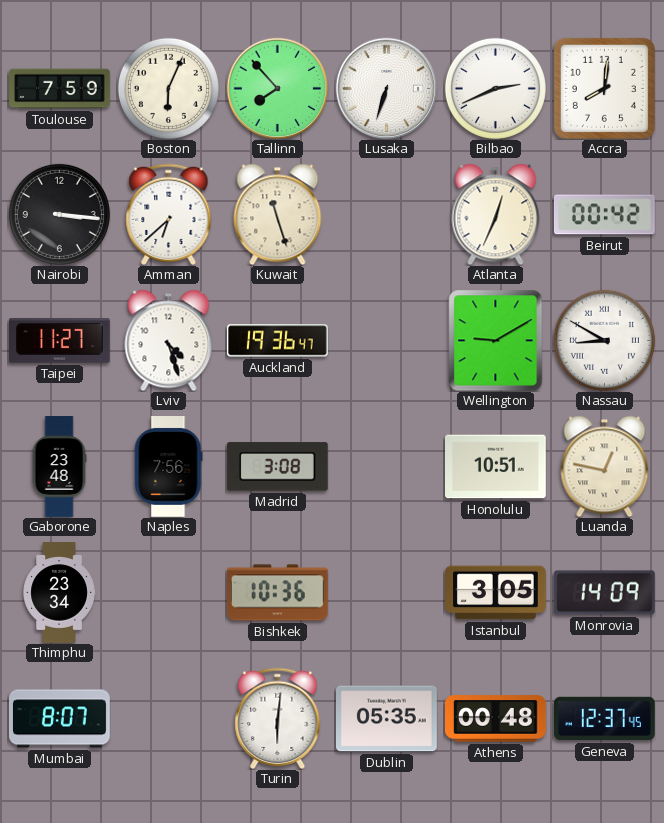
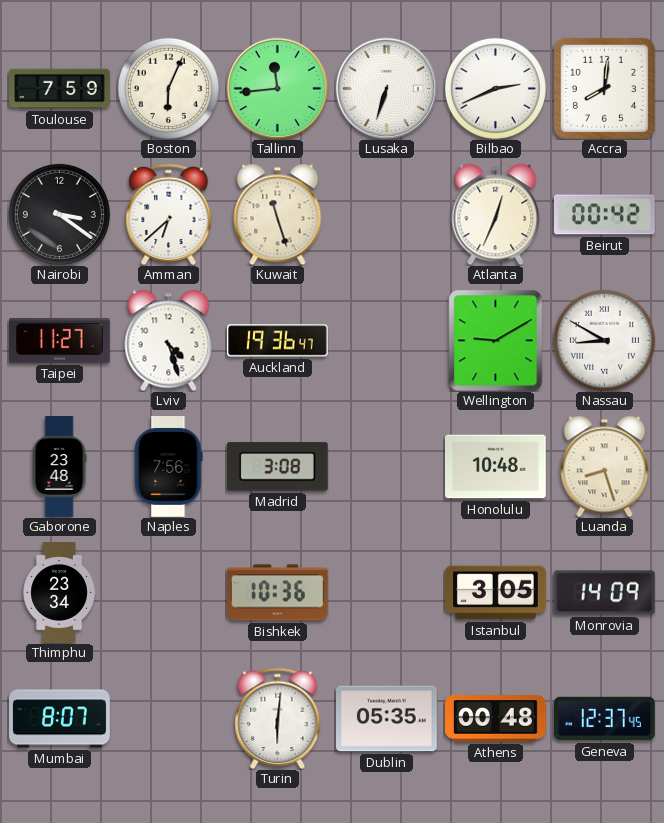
Tallinn: 7:53 -> 11:44
Nairobi: 3:16 -> 3:21
Honolulu: 10:51 -> 10:48
Luanda: 12:47 -> 8:27
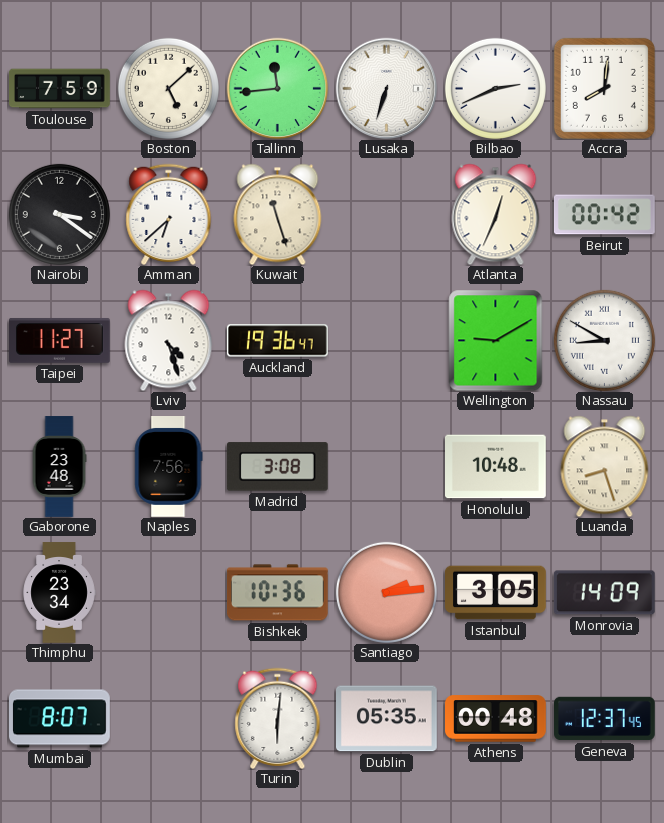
Boston: 6:04 -> 5:08
Santiago: none -> 2:14
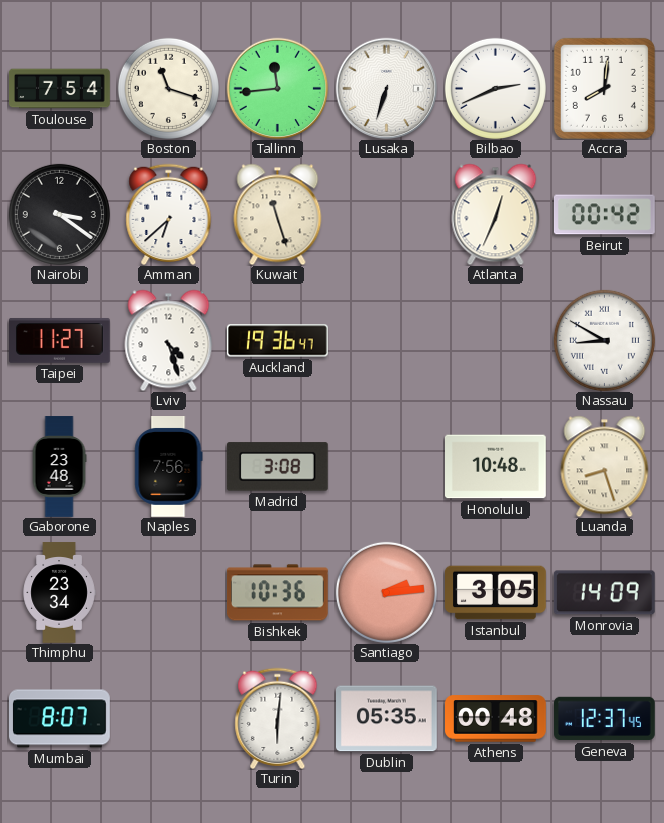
Toulouse: 7:59 -> 7:54
Boston: 5:08 -> 11:18
Wellington: 9:10 -> none
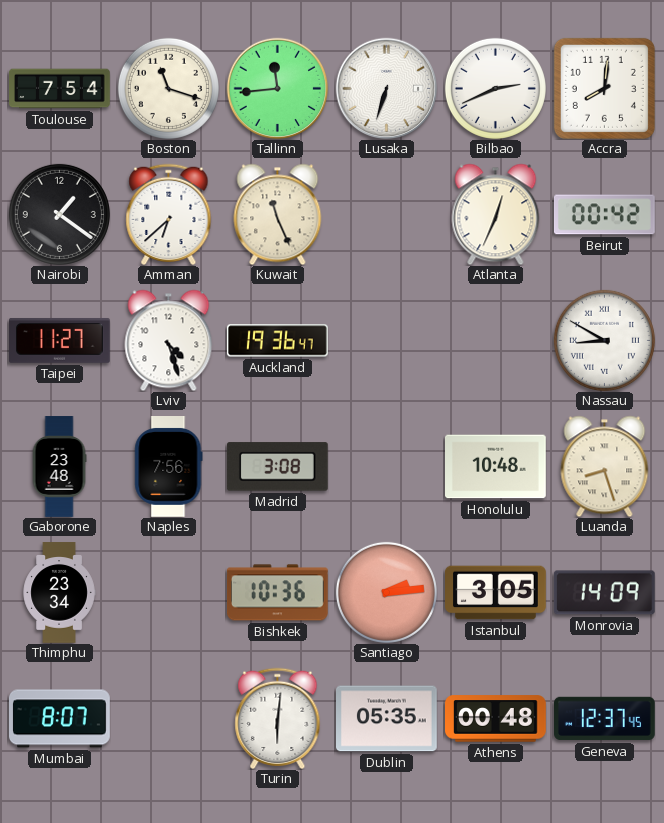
Nairobi: 3:21 -> 1:21
Kuwait: 11:27 -> 11:26
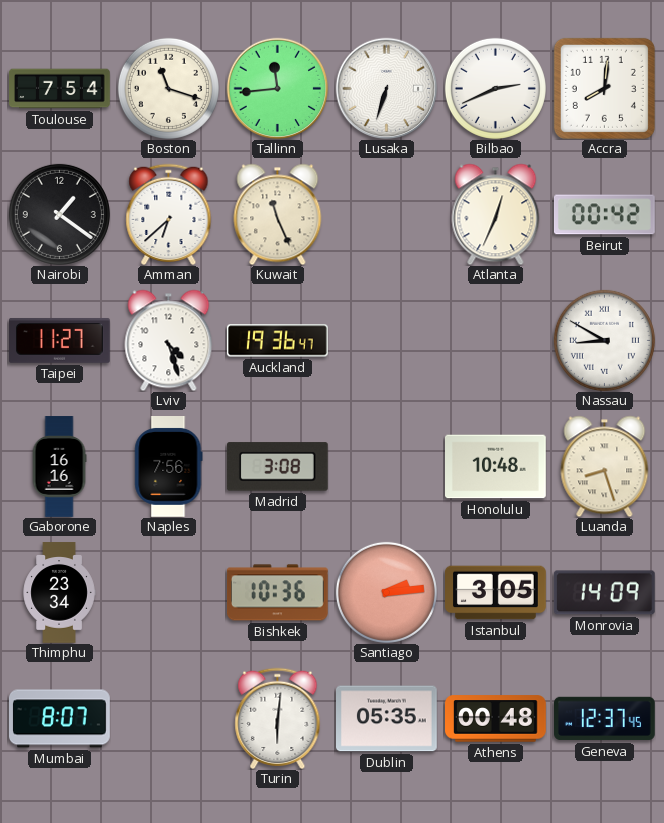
Gaborone: 23:48 -> 16:16
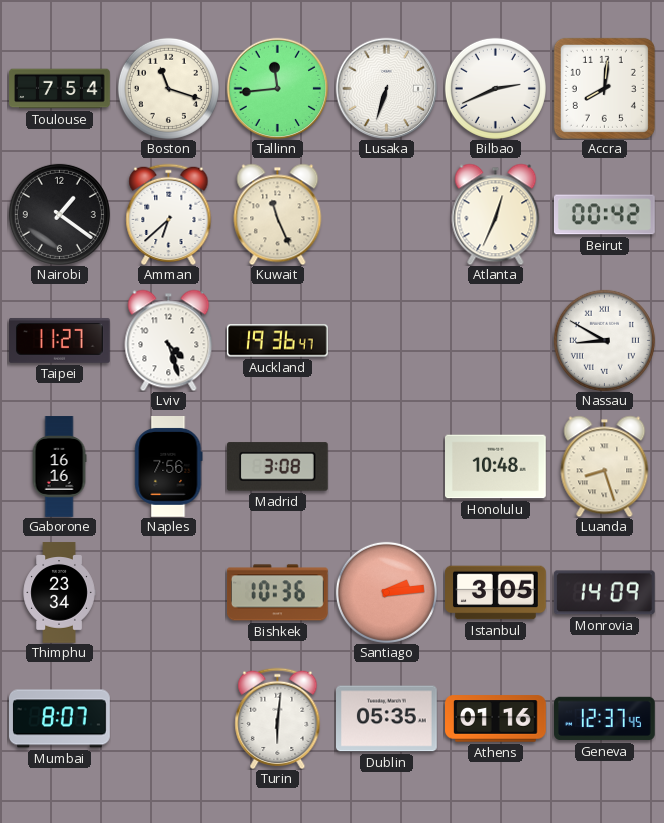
Athens: 00:48 -> 01:16
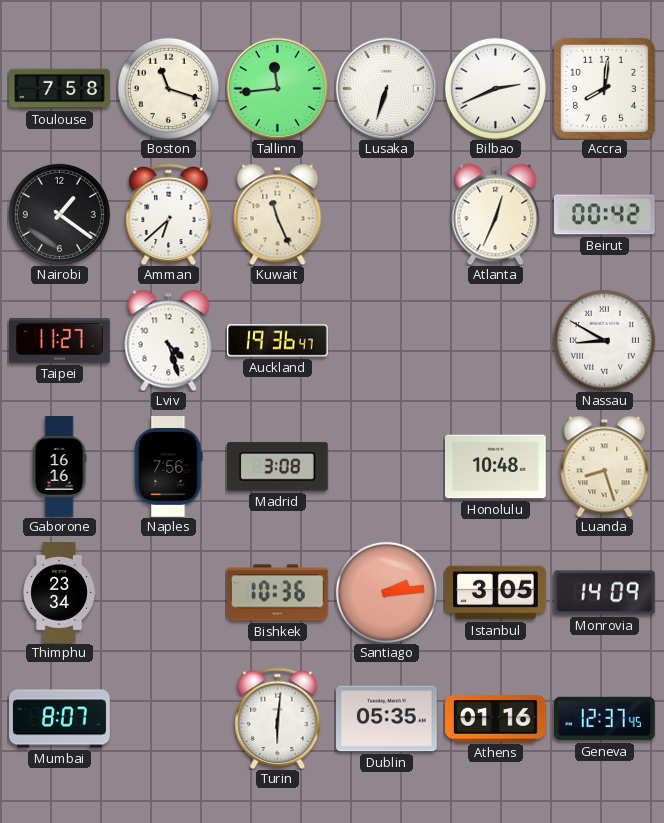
Toulouse: 7:54 -> 7:58
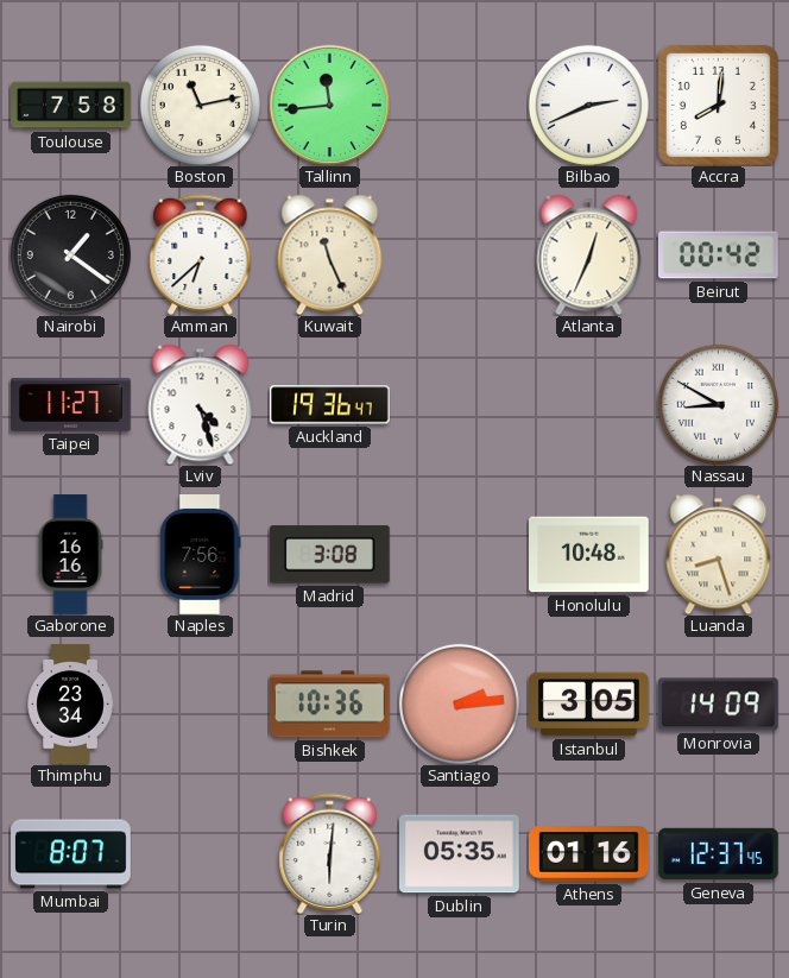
Boston: 11:18 -> 11:13
Lusaka: 6:33 -> none
